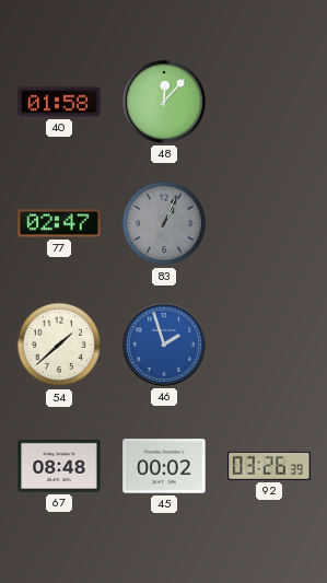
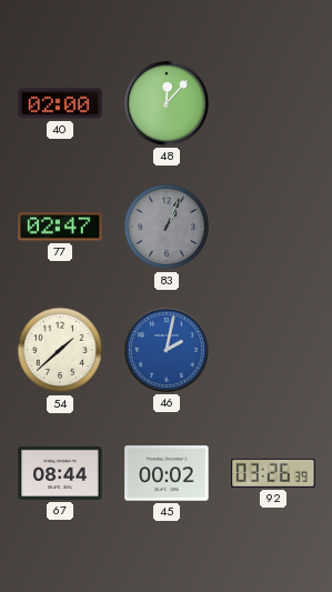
40: 01:58 -> 02:00
46: 1:57 -> 2:02
67: 08:48 -> 08:44
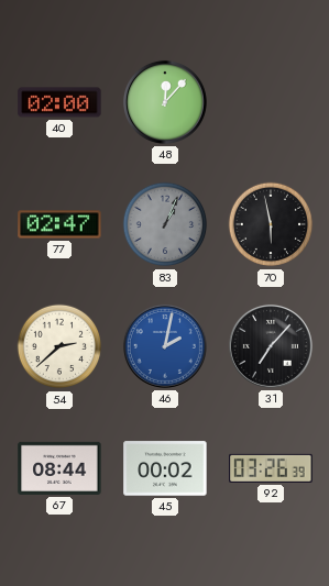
70: none -> 5:58
54: 1:38 -> 2:38
31: none -> 7:07
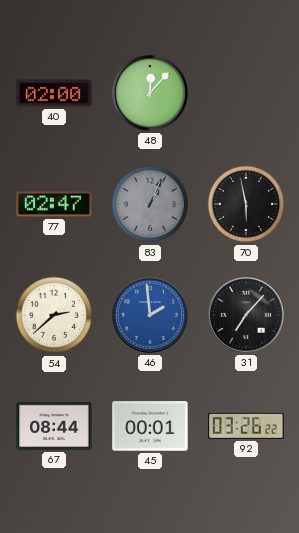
46: 2:02 -> 1:59
45: 00:02 -> 00:01
92: 03:26:39 -> 03:26:22
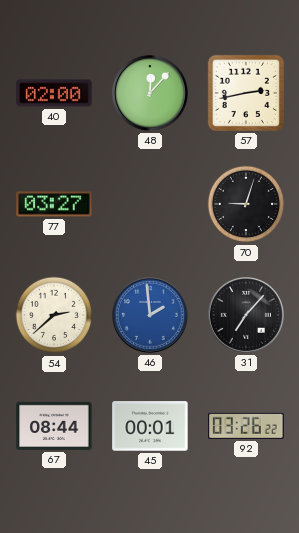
57: none -> 2:43
77: 02:47 -> 03:27
83: 1:04 -> none
70: 5:58 -> 9:03
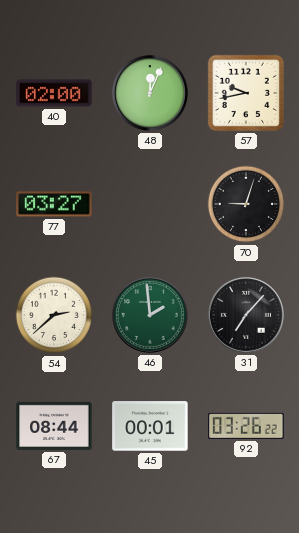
48: 12:07 -> 12:04
57: 2:43 -> 9:43
46 dial: blue -> green
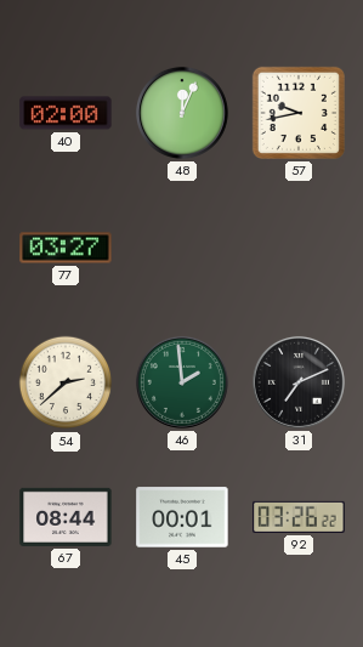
70: 9:03 -> none
31: 7:07 -> 7:11
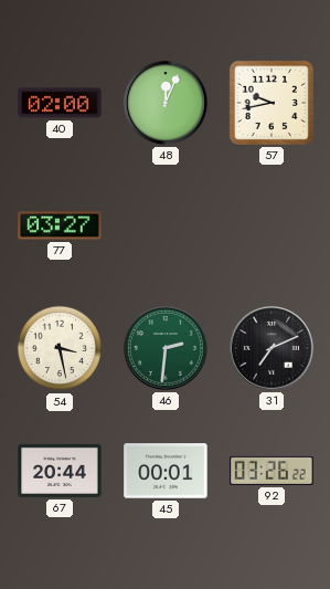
54: 2:38 -> 3:28
46: 1:59 -> 2:31
67: 08:44 -> 20:44
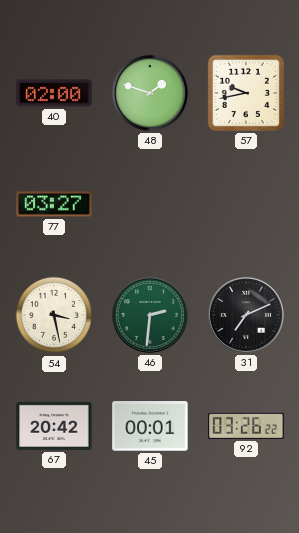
48: 12:04 -> 1:48
67: 20:44 -> 20:42
